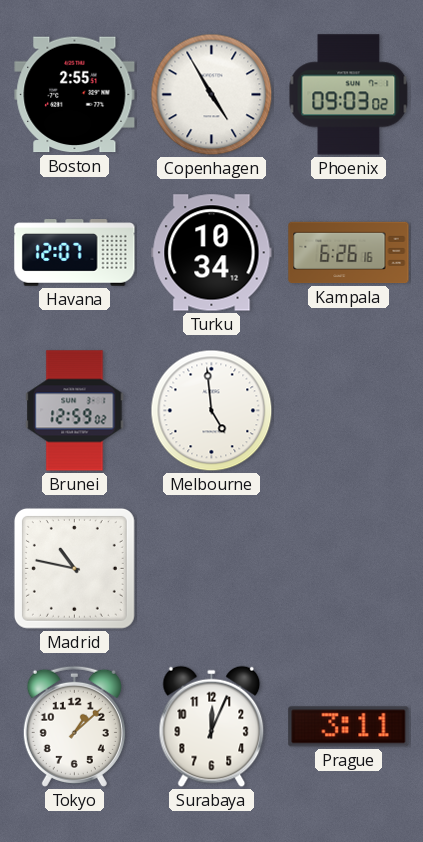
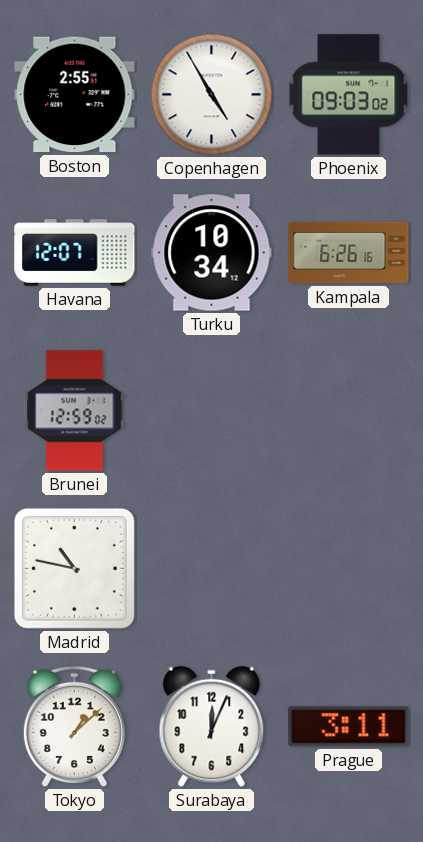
Melbourne: 4:59 -> none
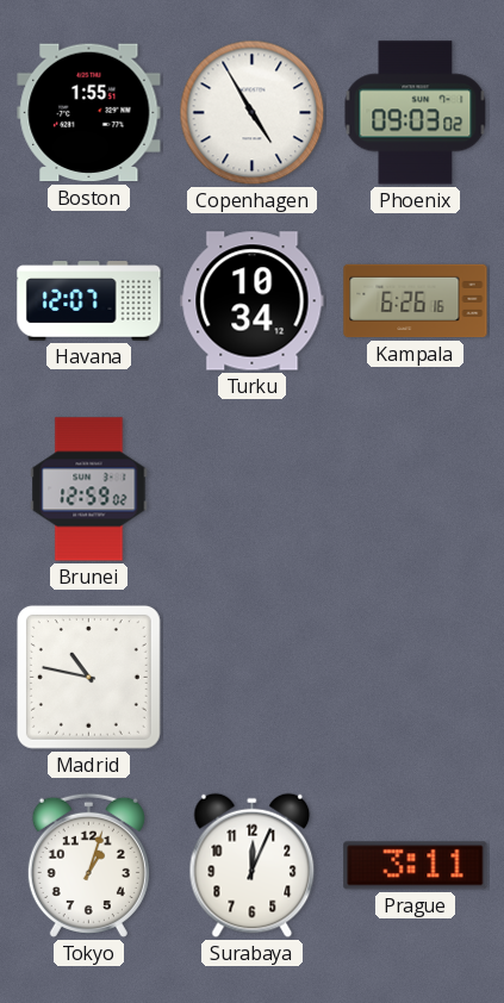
Boston: 2:55 -> 1:55
Tokyo: 1:08 -> 1:03
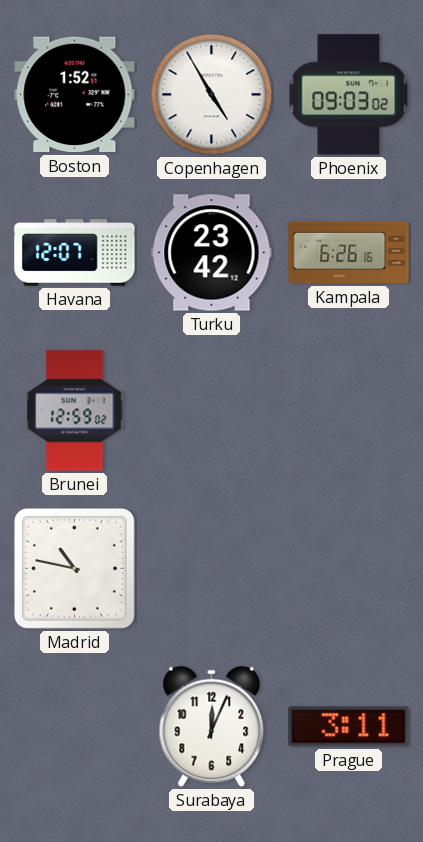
Boston: 1:55 -> 1:52
Turku: 10:34 -> 23:42
Tokyo: 1:03 -> none
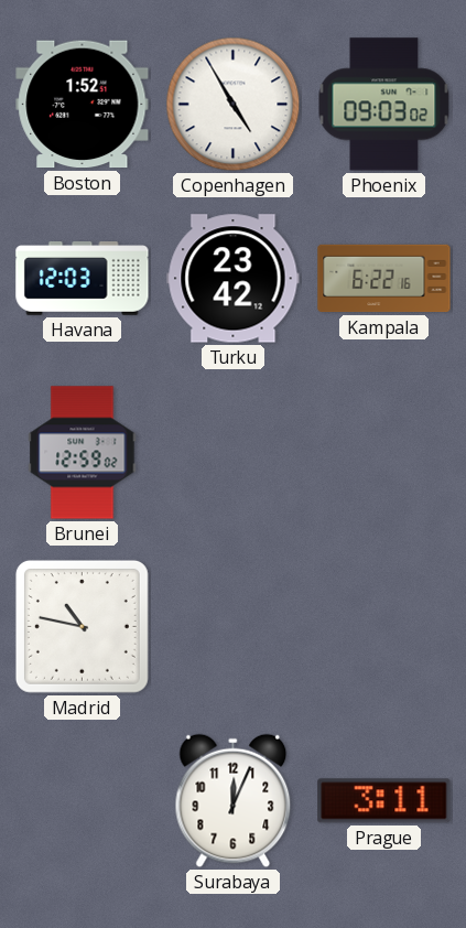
Havana: 12:07 -> 12:03
Kampala: 6:26 -> 6:22
